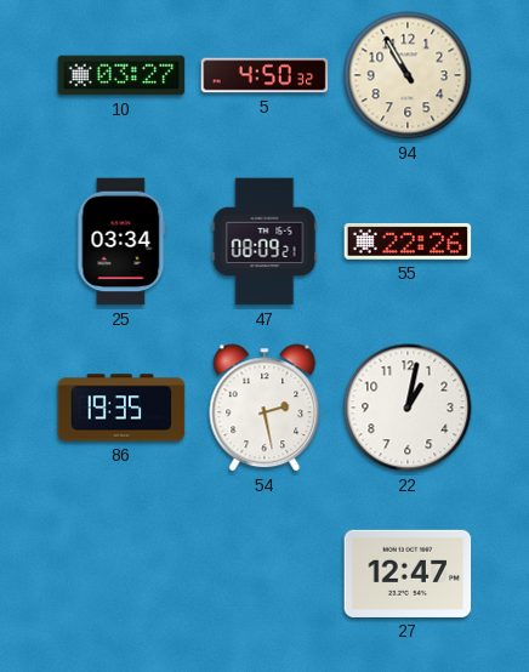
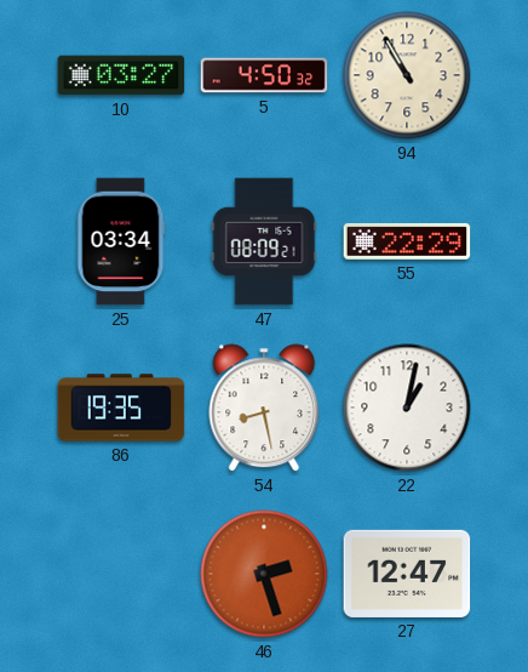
55: 22:26 -> 22:29
54: 2:28 -> 8:28
46: none -> 2:27
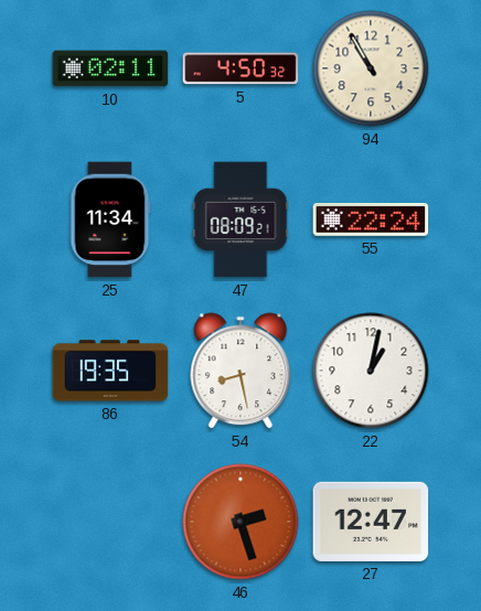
10: 03:27 -> 02:11
25: 03:34 -> 11:34
55: 22:29 -> 22:24
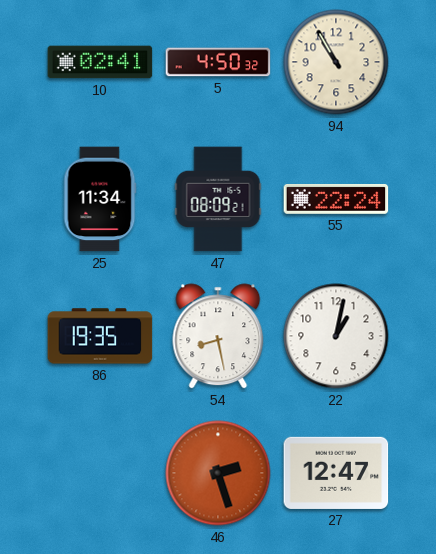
10: 02:11 -> 02:41
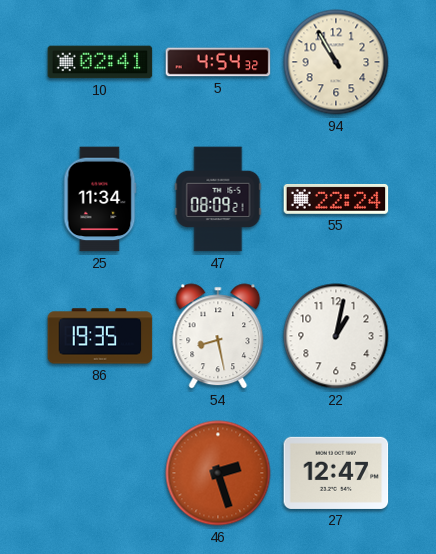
5: 4:50 -> 4:54
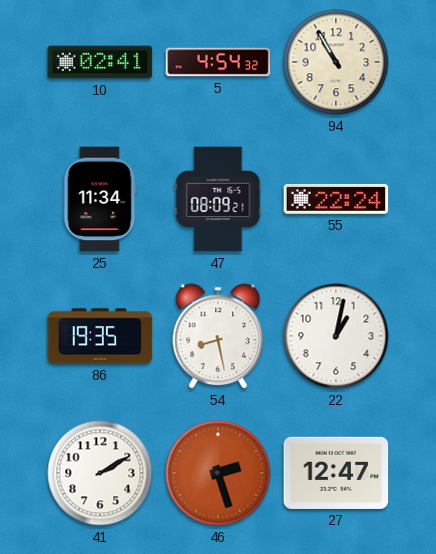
41: none -> 2:10
